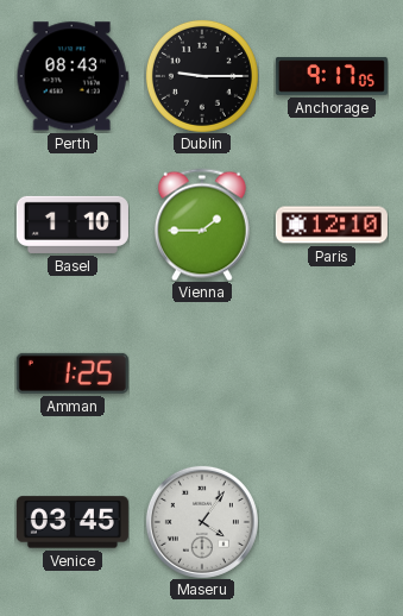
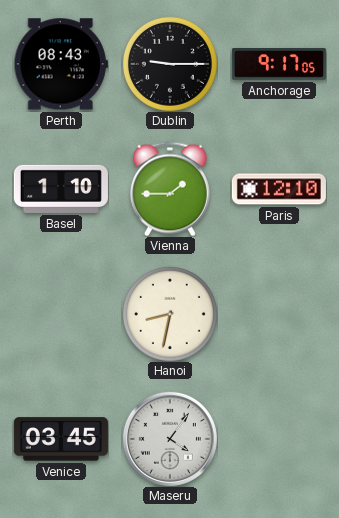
Amman: 1:25 -> none
Hanoi: none -> 8:32
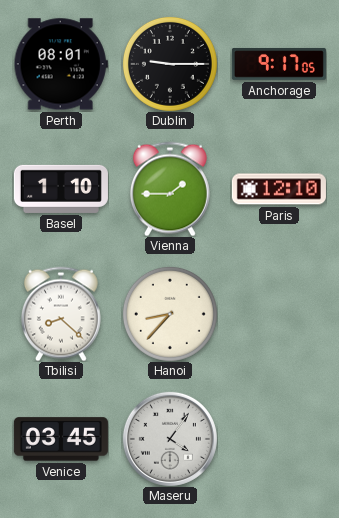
Perth: 08:43 -> 08:01
Tbilisi: none -> 8:22
Hanoi: 8:32 -> 8:37
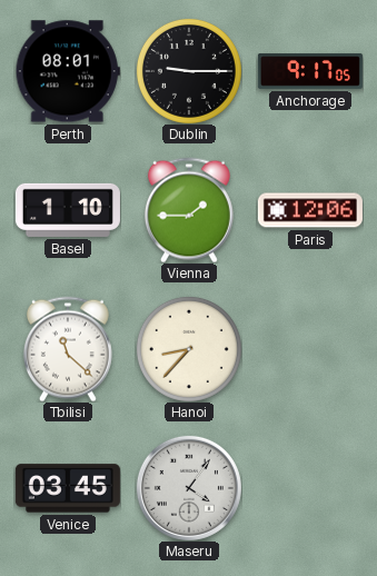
Paris: 12:10 -> 12:06
Tbilisi: 8:22 -> 11:22
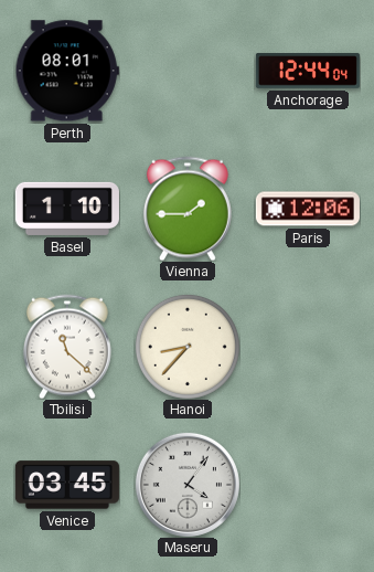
Dublin: 9:15 -> none
Anchorage: 9:17 -> 12:44
